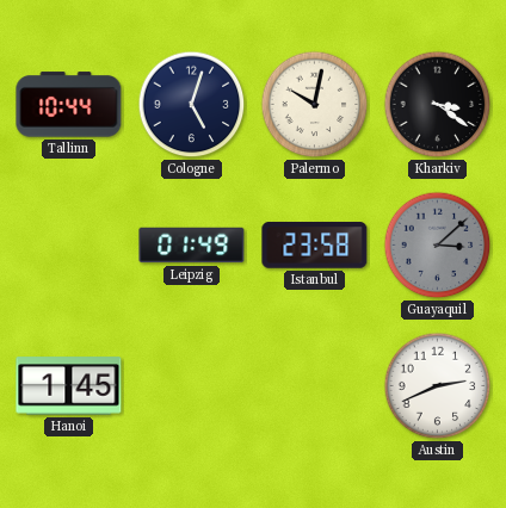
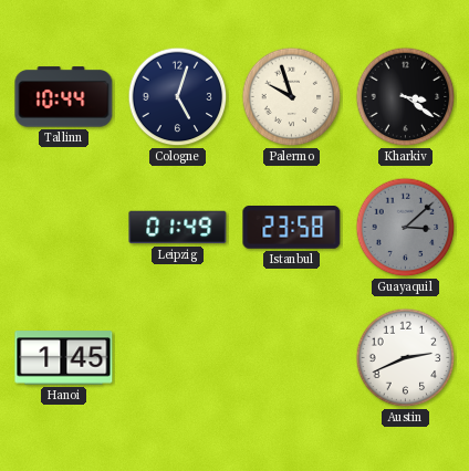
Palermo: 10:02 -> 9:57
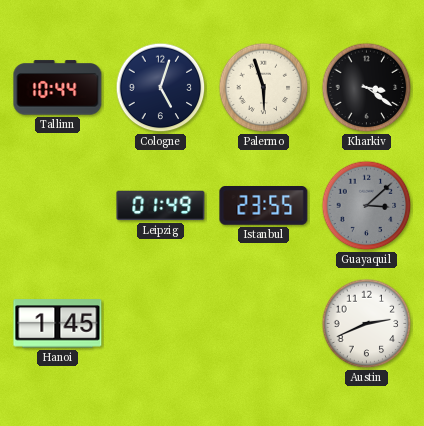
Palermo: 9:57 -> 5:57
Istanbul: 23:58 -> 23:55
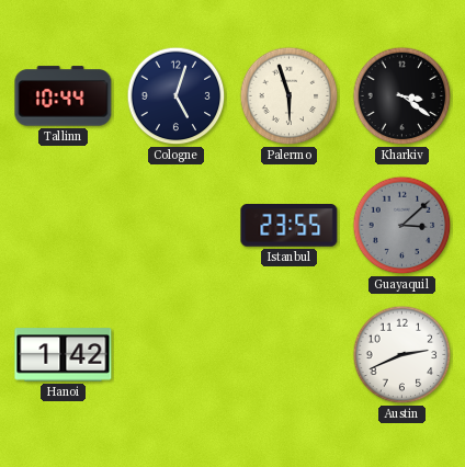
Leipzig: 01:49 -> none
Hanoi: 1:45 -> 1:42
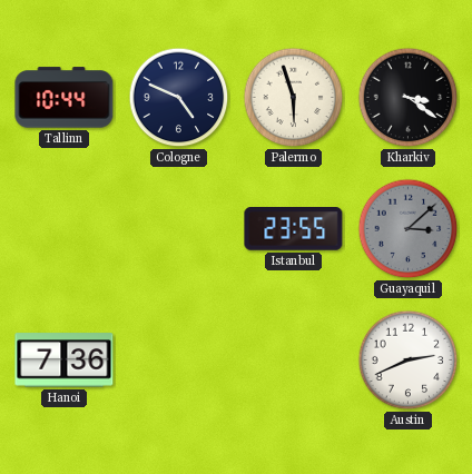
Cologne: 5:03 -> 4:49
Hanoi: 1:42 -> 7:36
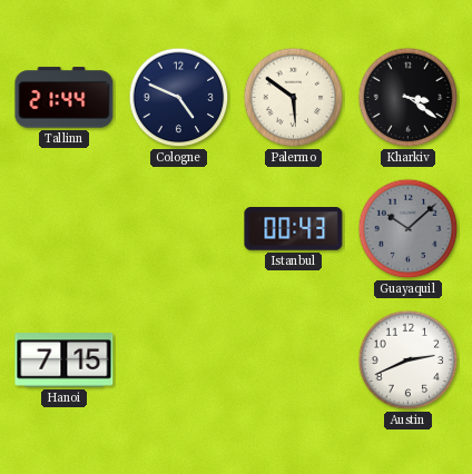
Tallinn: 10:44 -> 21:44
Palermo: 5:57 -> 5:51
Istanbul: 23:55 -> 00:43
Guayaquil: 3:08 -> 10:08
Hanoi: 7:36 -> 7:15
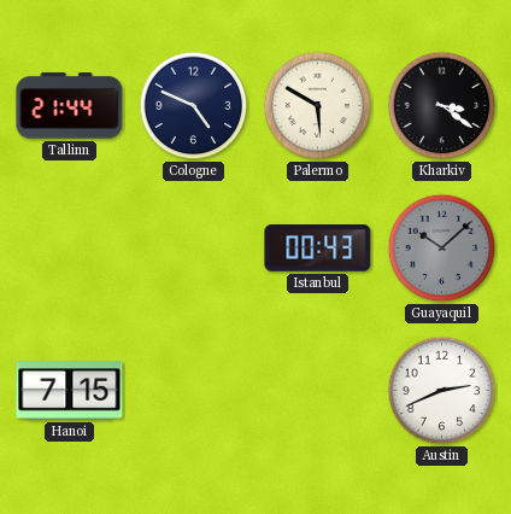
Palermo: 5:51 -> 5:50
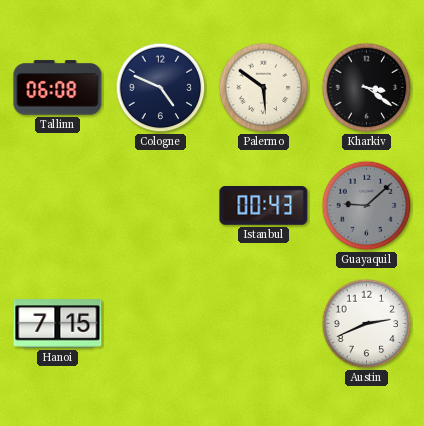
Tallinn: 21:44 -> 06:08
Palermo: 5:50 -> 5:51
Guayaquil: 10:08 -> 9:08
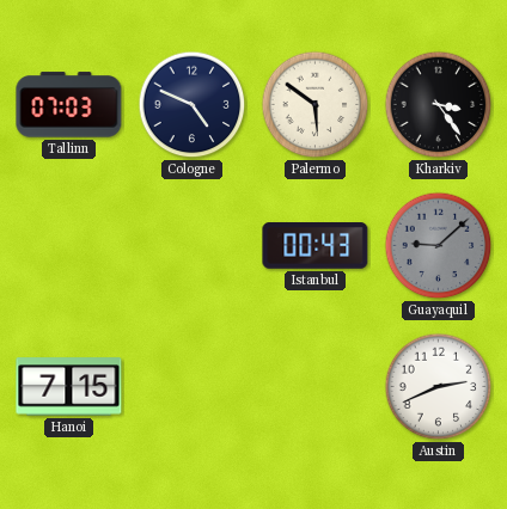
Tallinn: 06:08 -> 07:03
Kharkiv: 3:21 -> 3:24
